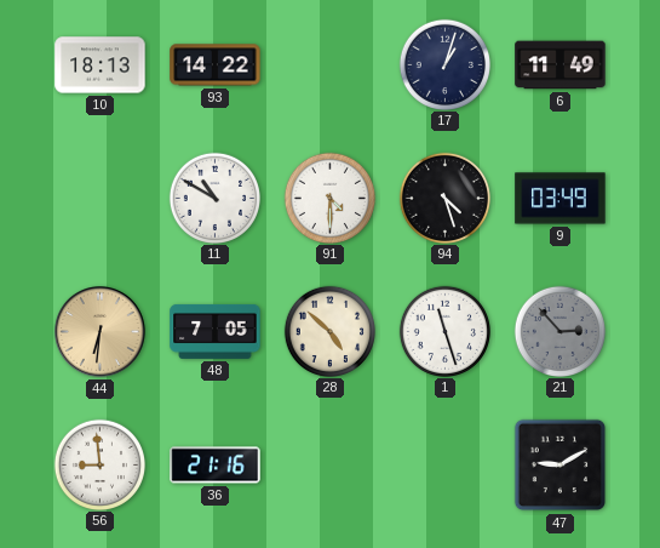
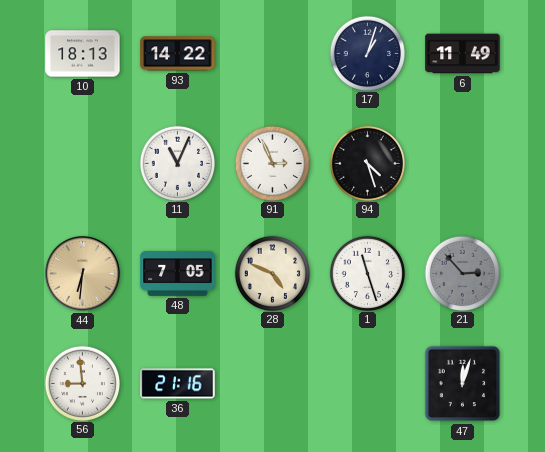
11: 10:50 -> 11:04
91: 4:30 -> 2:56
9: 03:49 -> none
28: 4:52 -> 4:49
47: 9:10 -> 12:03
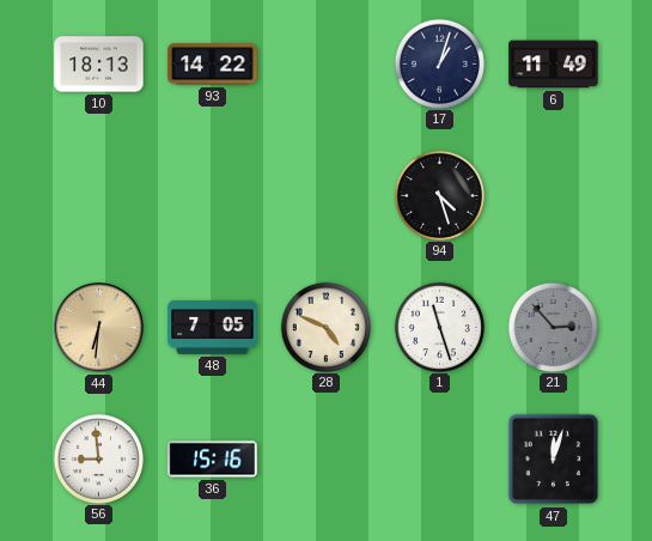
11: 11:04 -> none
91: 2:56 -> none
36: 21:16 -> 15:16
